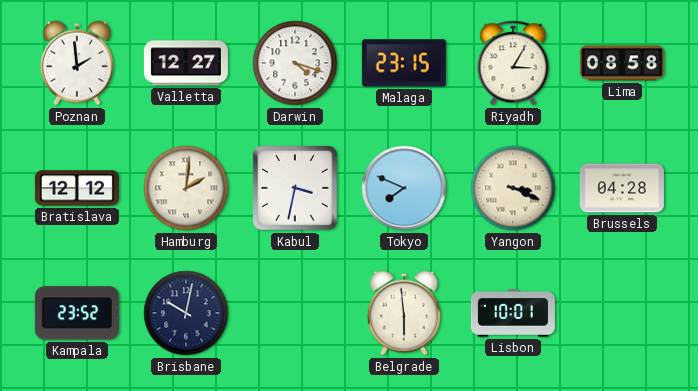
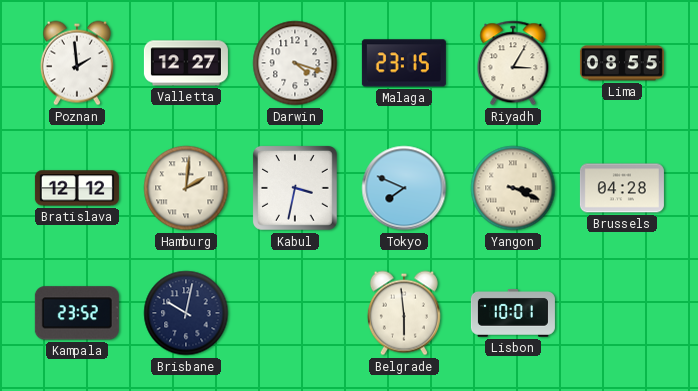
Lima: 08:58 -> 08:55
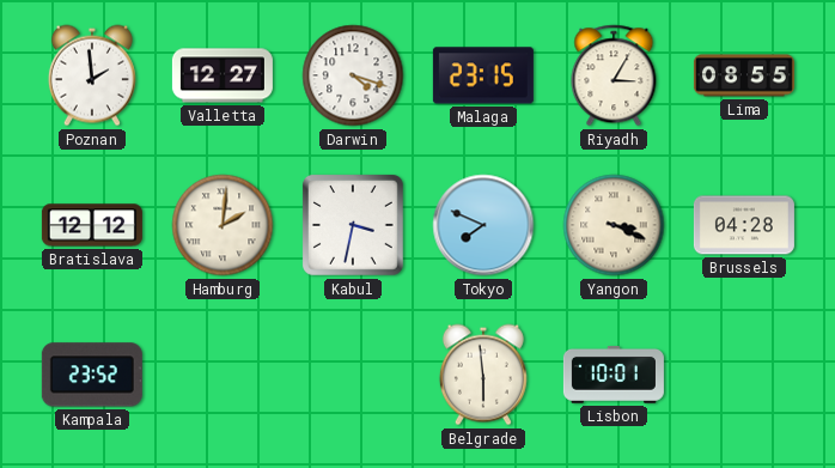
Brisbane: 10:02 -> none
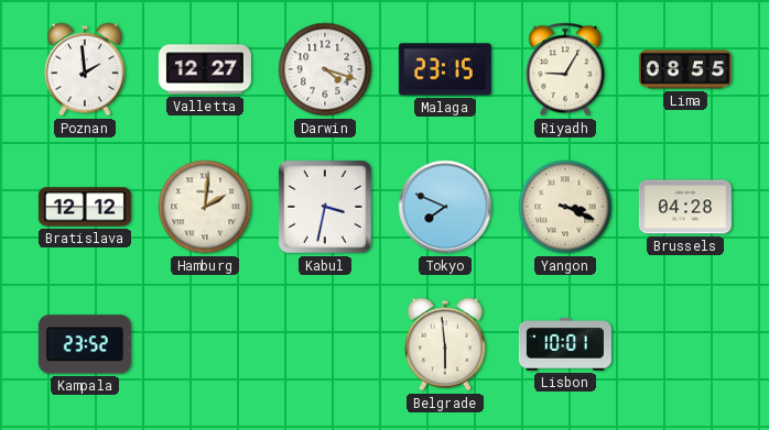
Riyadh: 3:05 -> 9:05
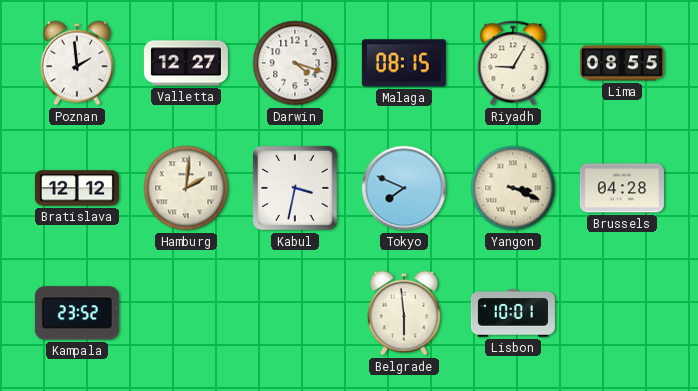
Malaga: 23:15 -> 08:15
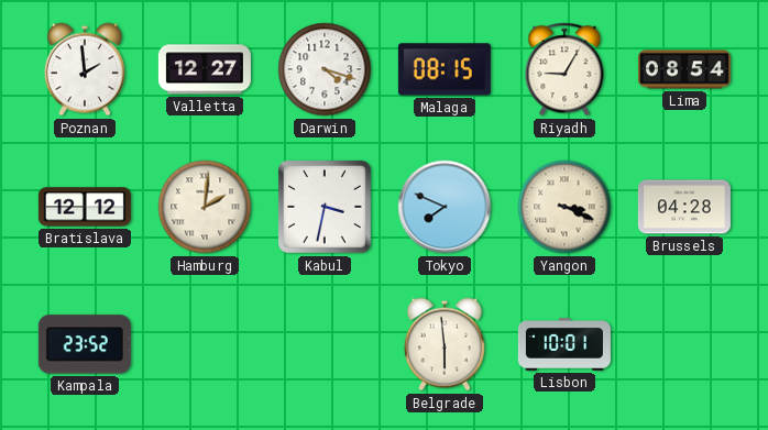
Lima: 08:55 -> 08:54
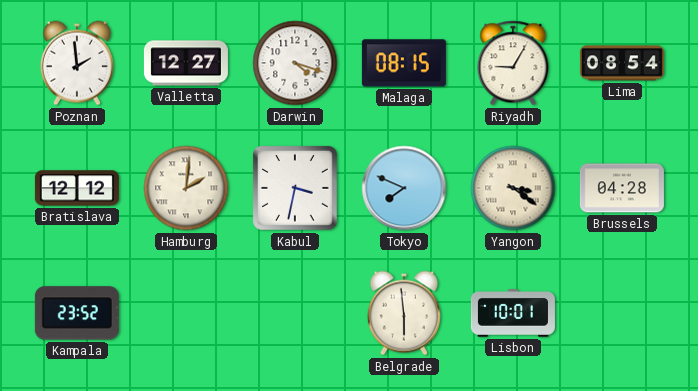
Yangon: 3:19 -> 3:21
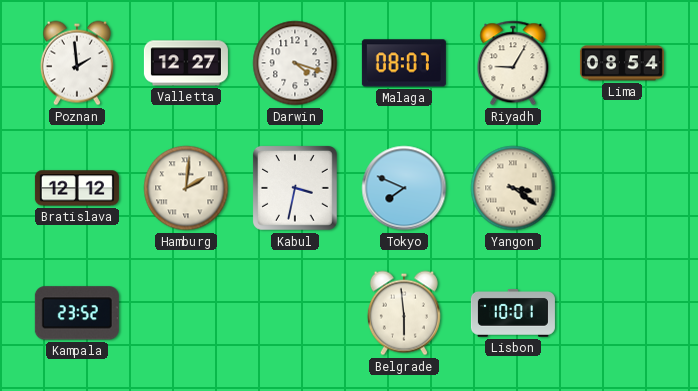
Malaga: 08:15 -> 08:07
Brussels: 04:28 -> none
